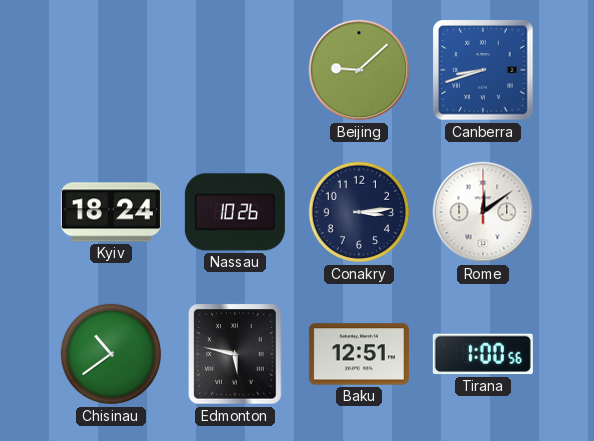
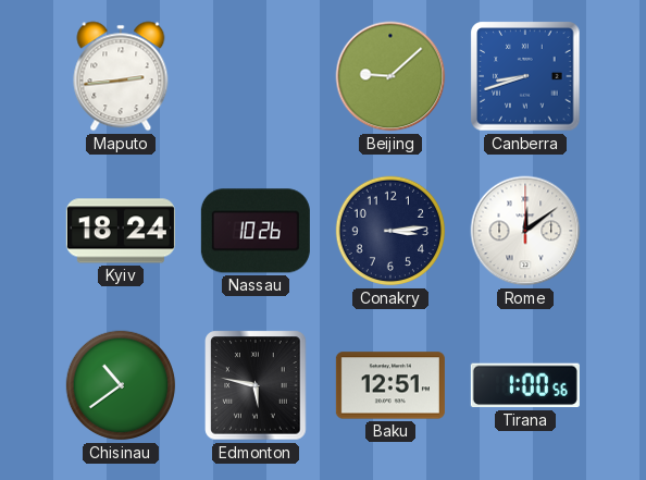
Maputo: none -> 2:44
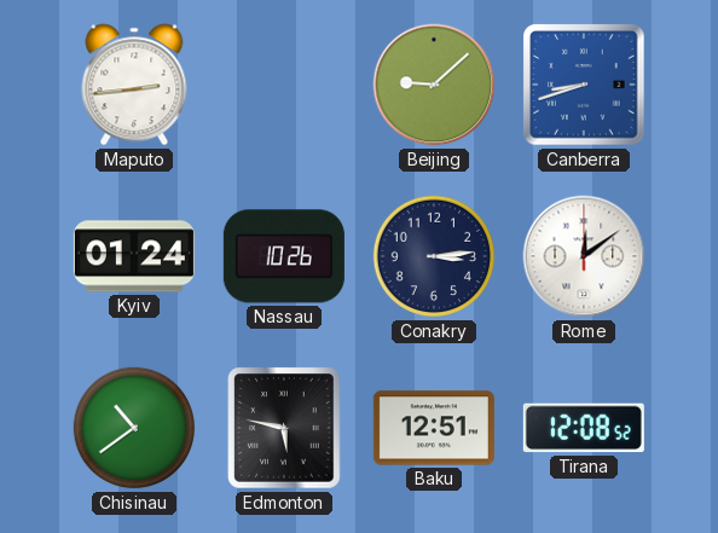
Kyiv: 18:24 -> 01:24
Tirana: 1:00 -> 12:08
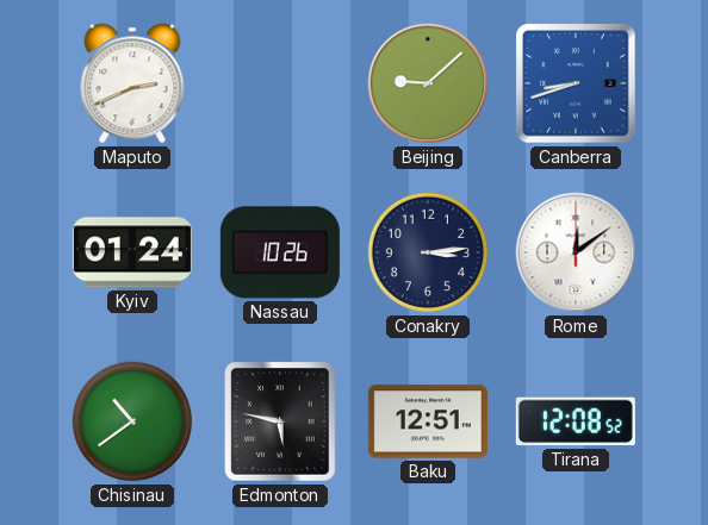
Maputo: 2:44 -> 2:41
